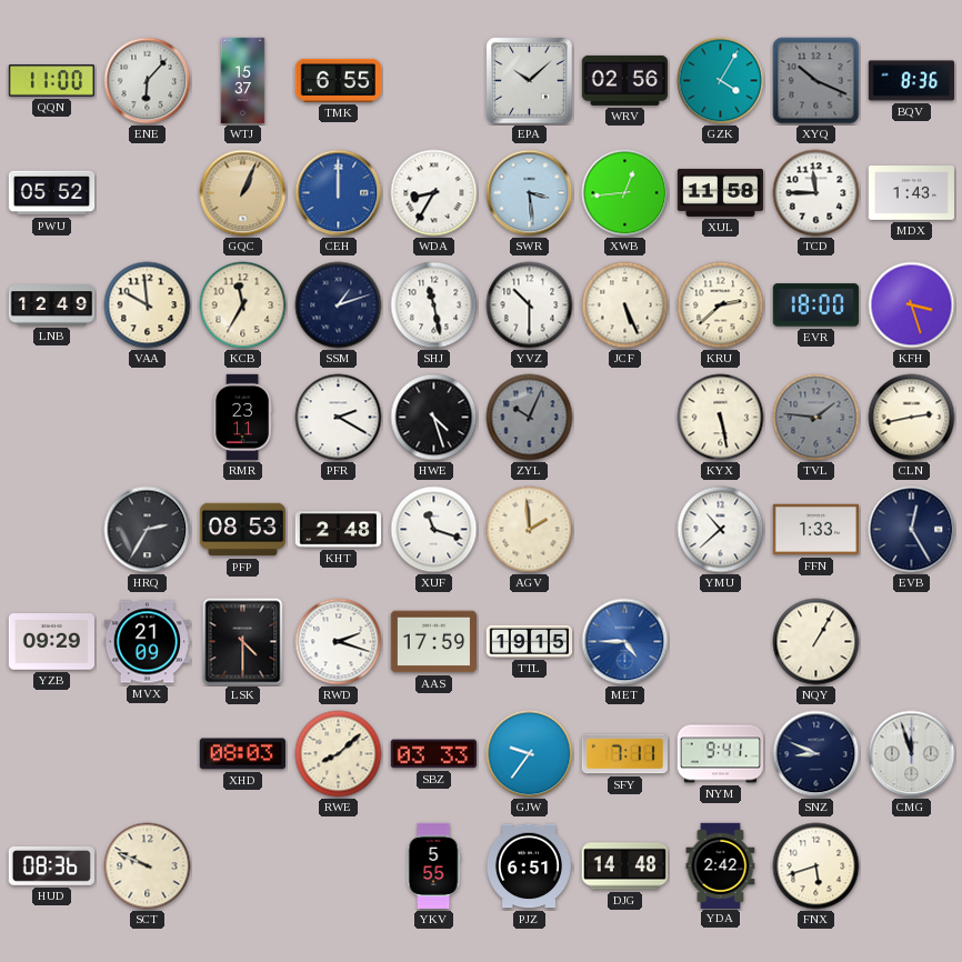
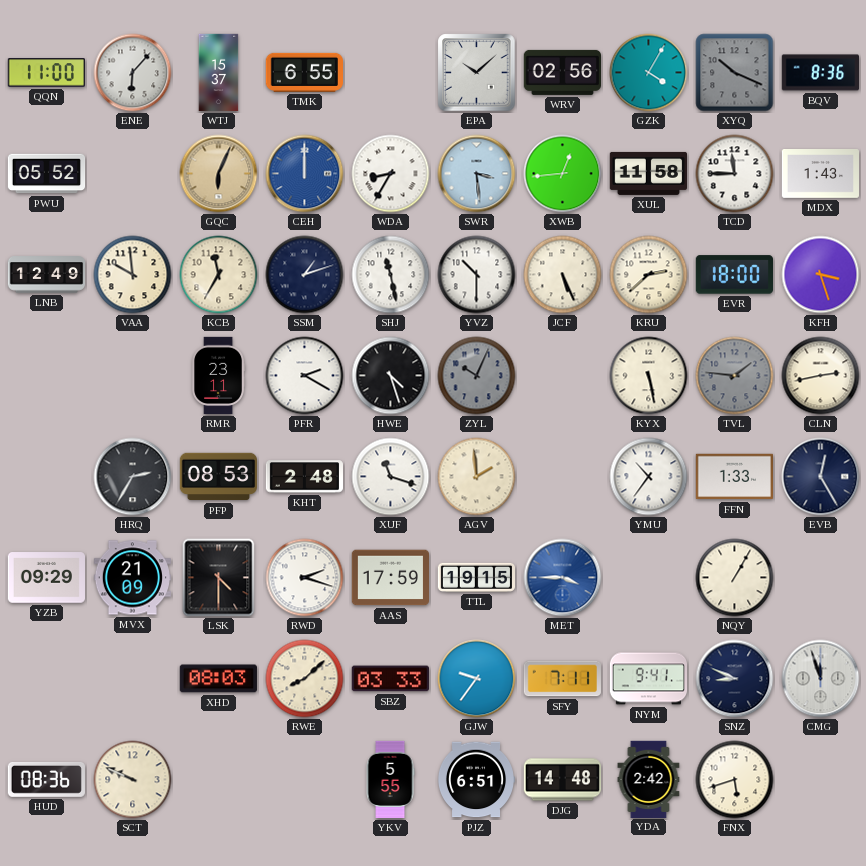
GQC: 1:04 -> 6:04
YMU: 10:38 -> 10:36
MET: 4:45 -> 3:45
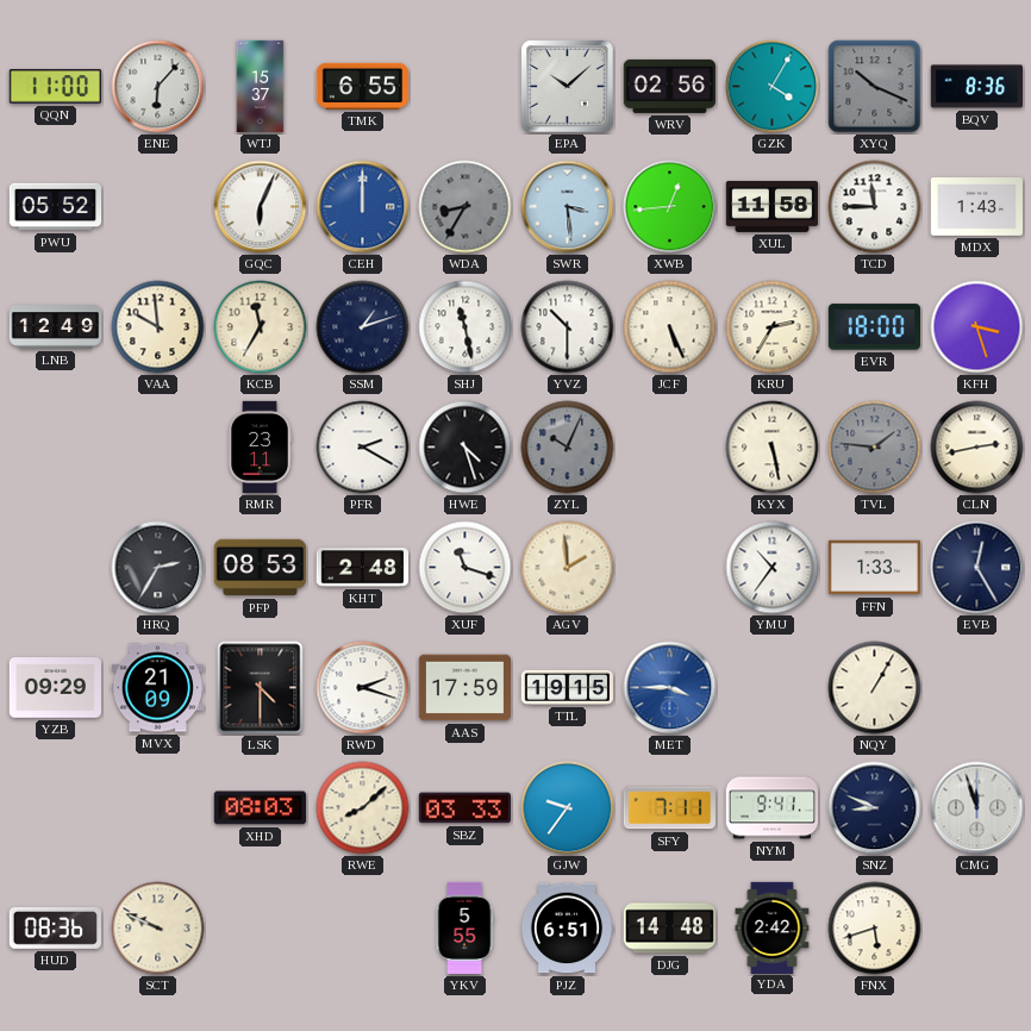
GQC dial: champagne -> white
WDA dial: white -> grey
KRU: 2:38 -> 2:35
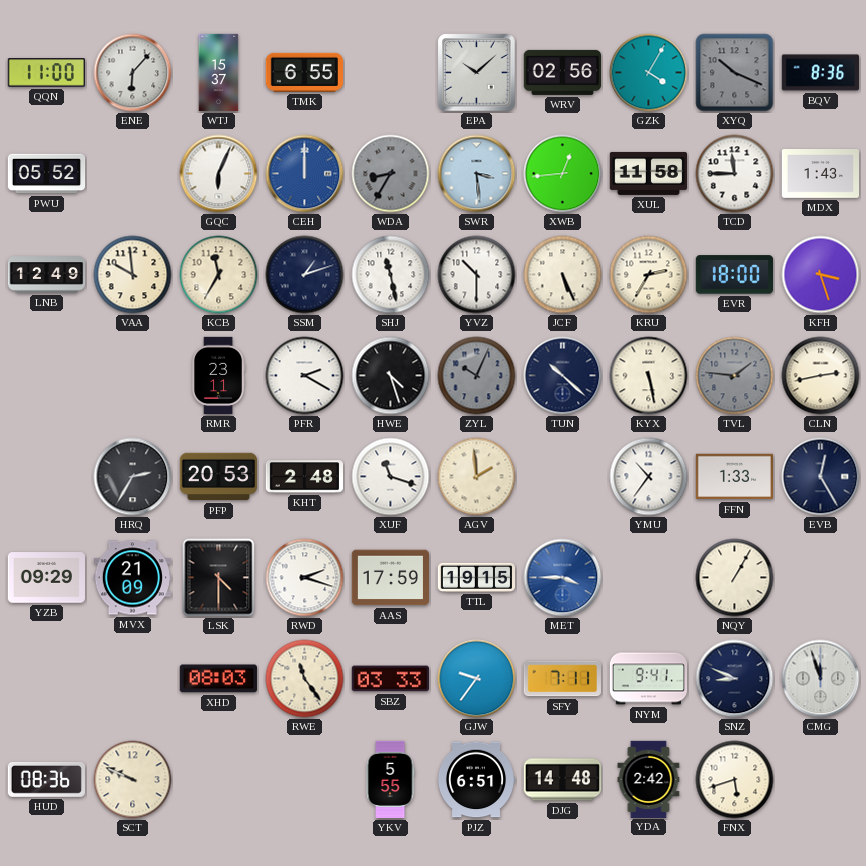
TUN: none -> 10:22
PFP: 08:53 -> 20:53
RWE: 8:08 -> 11:24
